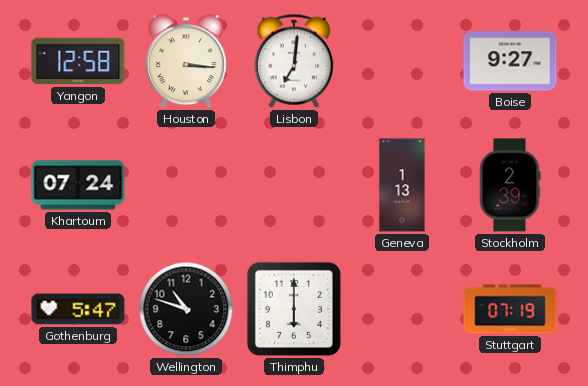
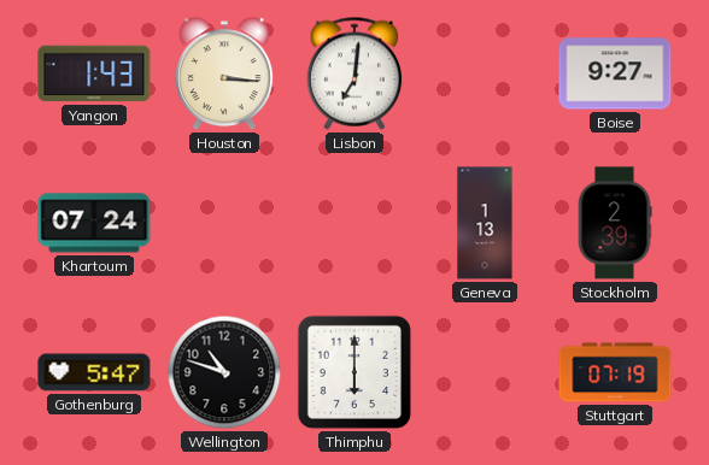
Yangon: 12:58 -> 1:43
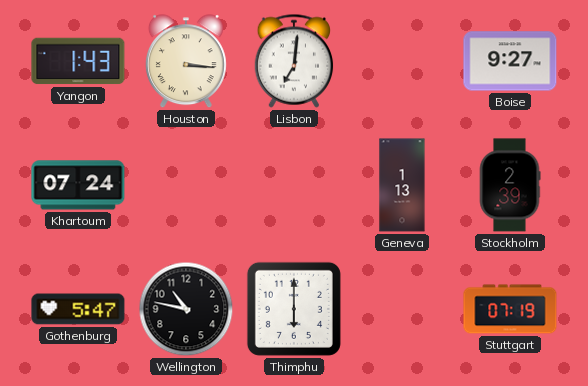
Wellington: 10:48 -> 10:47
